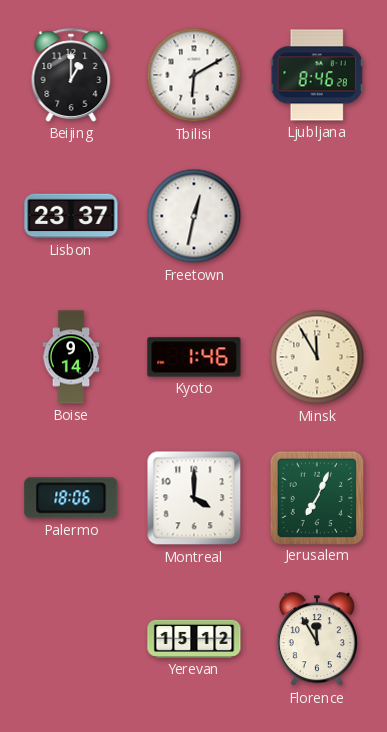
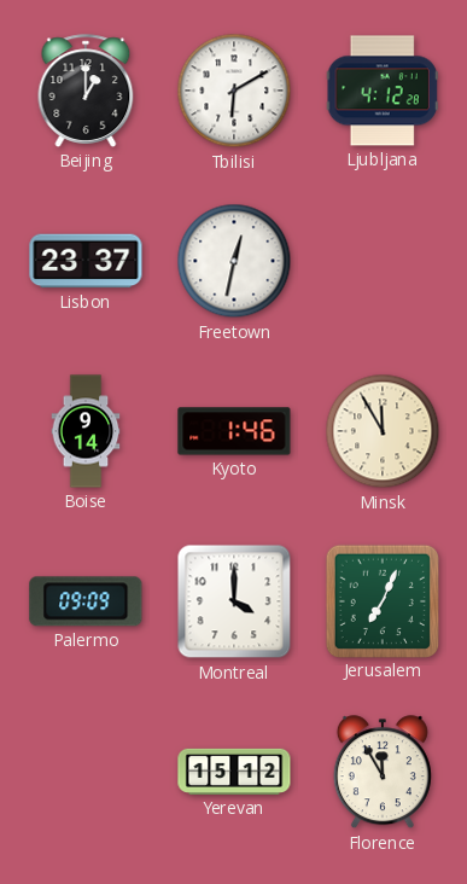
Ljubljana: 8:46 -> 4:12
Palermo: 18:06 -> 09:09
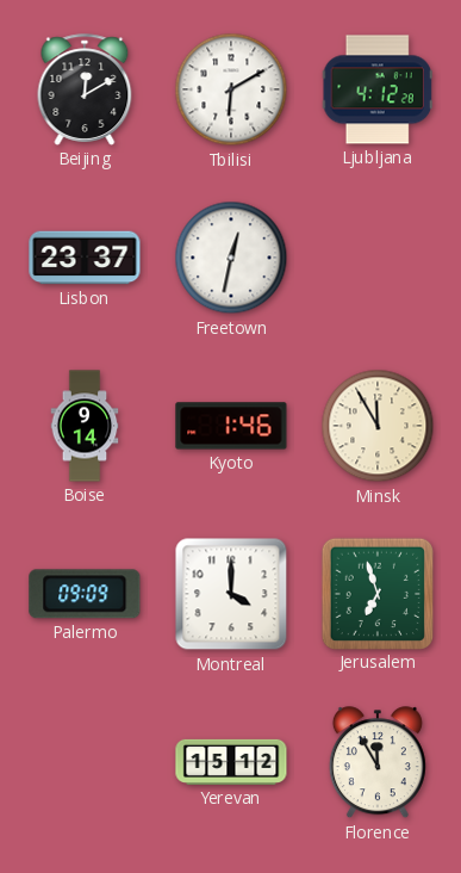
Beijing: 1:00 -> 12:10
Jerusalem: 7:04 -> 6:57
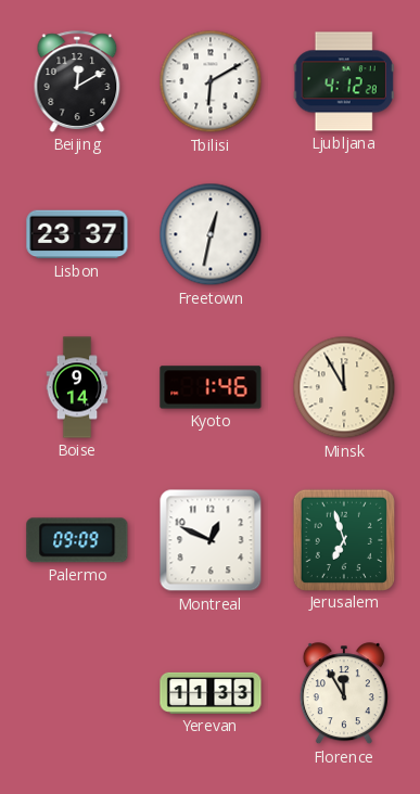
Montreal: 4:00 -> 12:49
Yerevan: 15:12 -> 11:33
